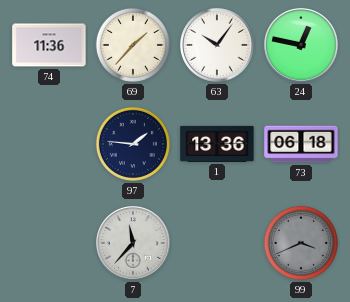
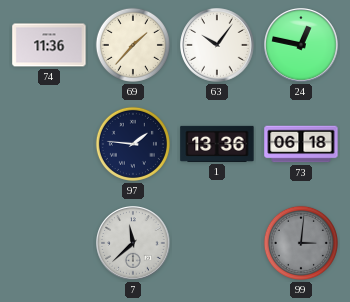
7: 11:37 -> 11:38
99: 3:41 -> 3:01
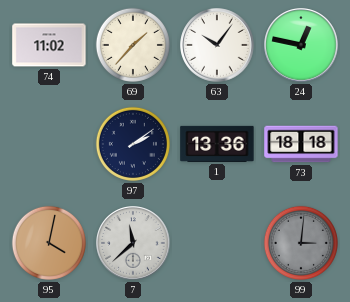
74: 11:36 -> 11:02
97: 1:46 -> 2:09
73: 06:18 -> 18:18
95: none -> 4:02
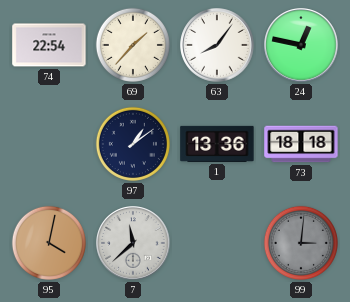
74: 11:02 -> 22:54
63: 10:06 -> 8:06
97: 2:09 -> 1:09
